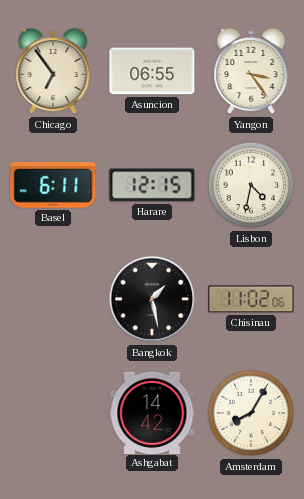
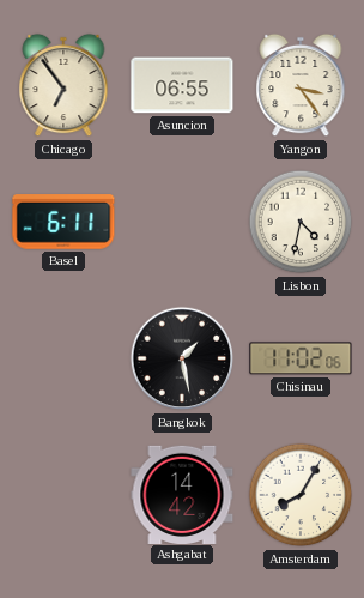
Harare: 12:15 -> none
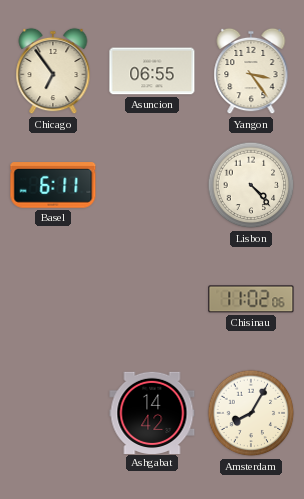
Lisbon: 4:32 -> 4:23
Bangkok: 1:28 -> none
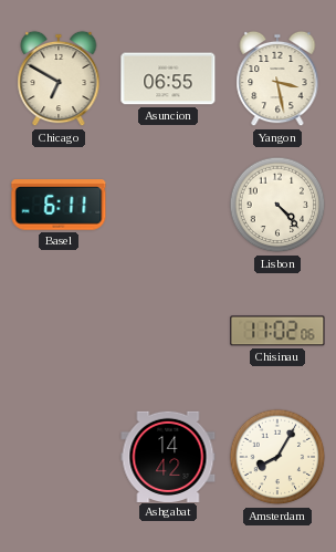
Chicago: 6:54 -> 6:50
Yangon: 3:24 -> 3:28
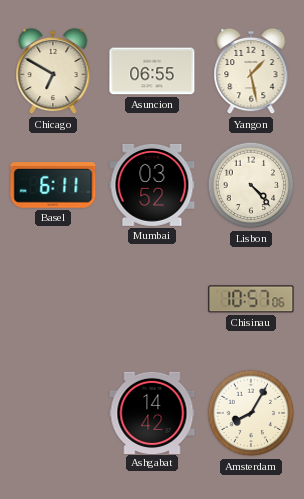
Yangon: 3:28 -> 1:28
Mumbai: none -> 03:52
Chisinau: 11:02 -> 10:57
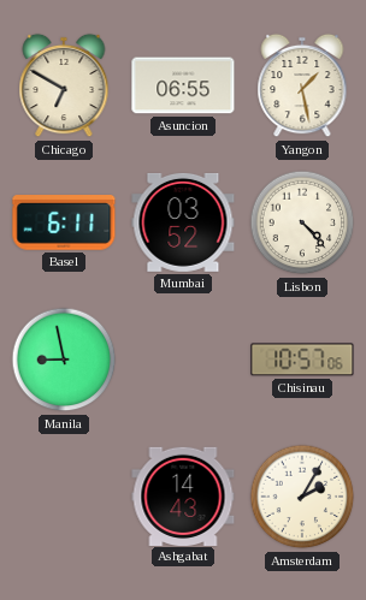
Manila: none -> 8:58
Ashgabat: 14:42 -> 14:43
Amsterdam: 8:05 -> 2:05
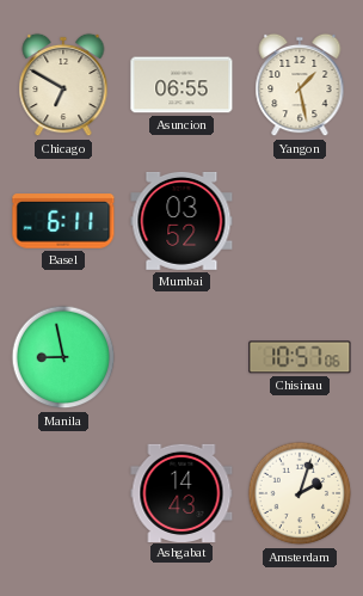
Lisbon: 4:23 -> none
Amsterdam: 2:05 -> 2:03
